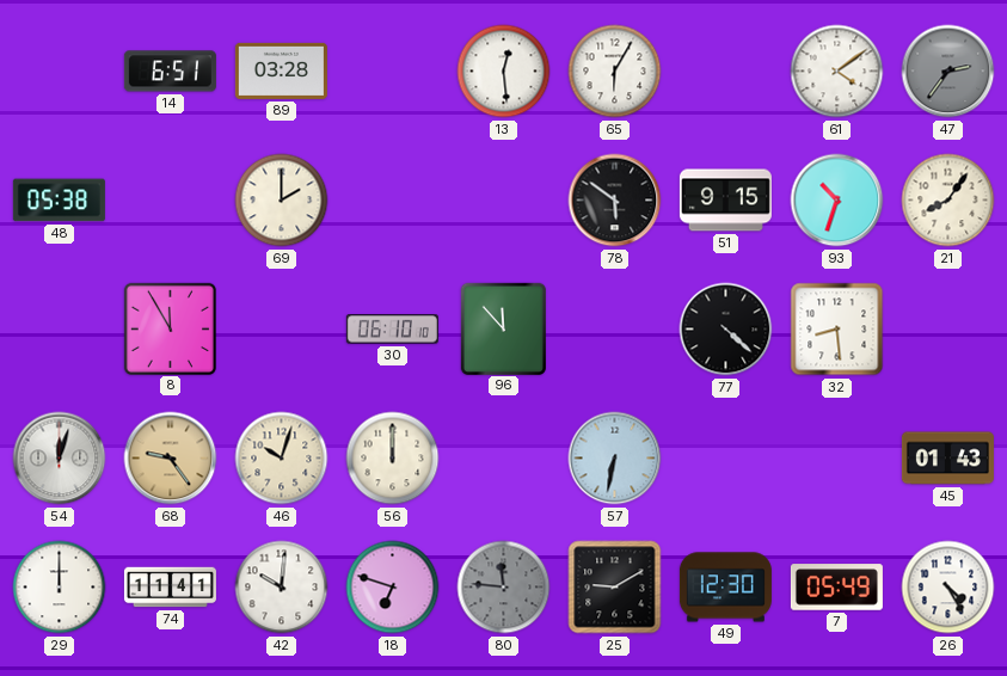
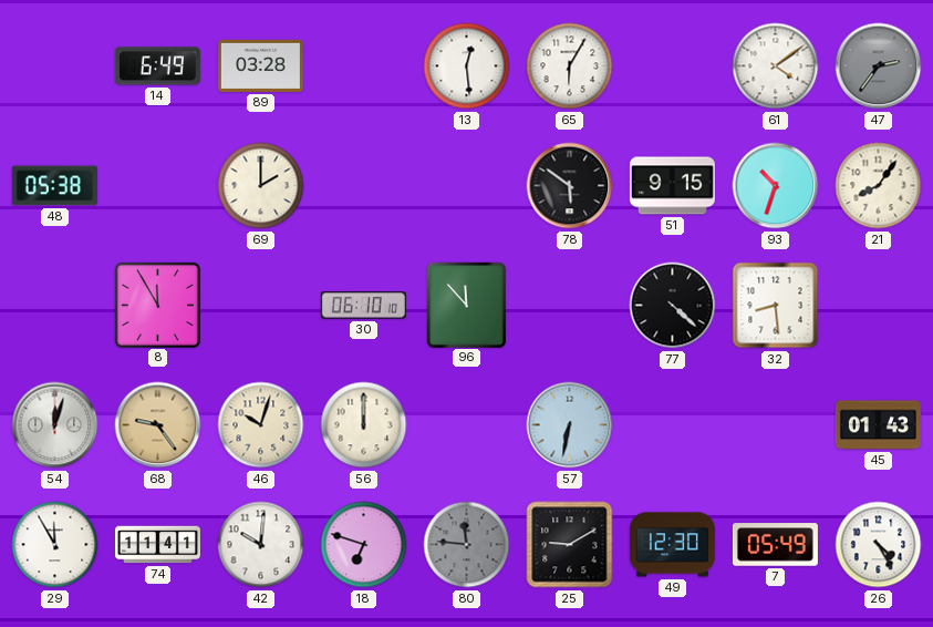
14: 6:51 -> 6:49
29: 12:00 -> 11:55
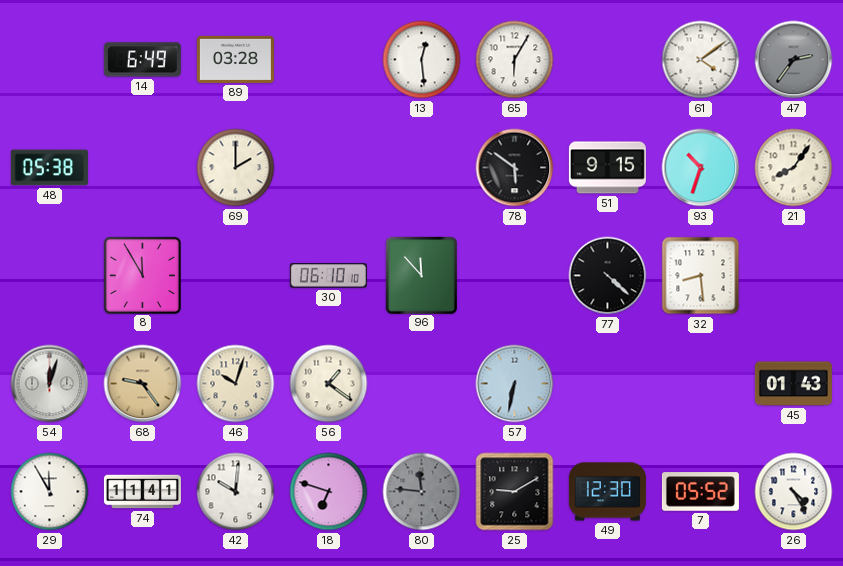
56: 12:00 -> 1:21
7: 05:49 -> 05:52
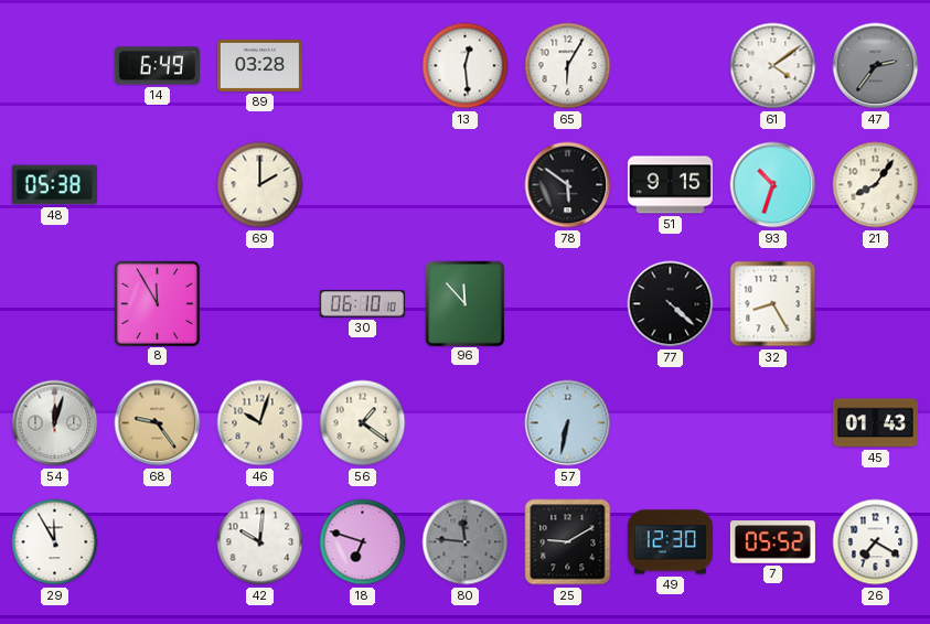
32: 8:29 -> 8:25
74: 11:41 -> none
26: 4:25 -> 7:20
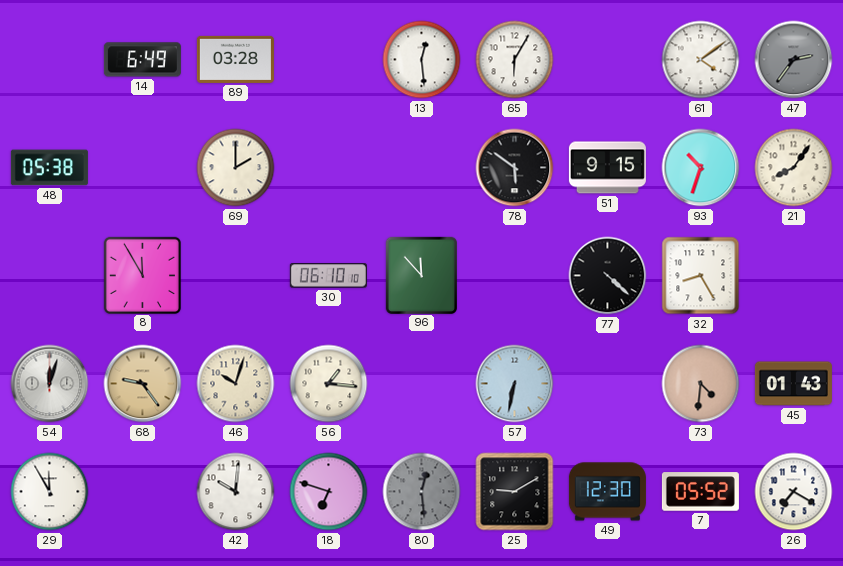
56: 1:21 -> 1:16
73: none -> 4:31
80: 11:46 -> 12:29
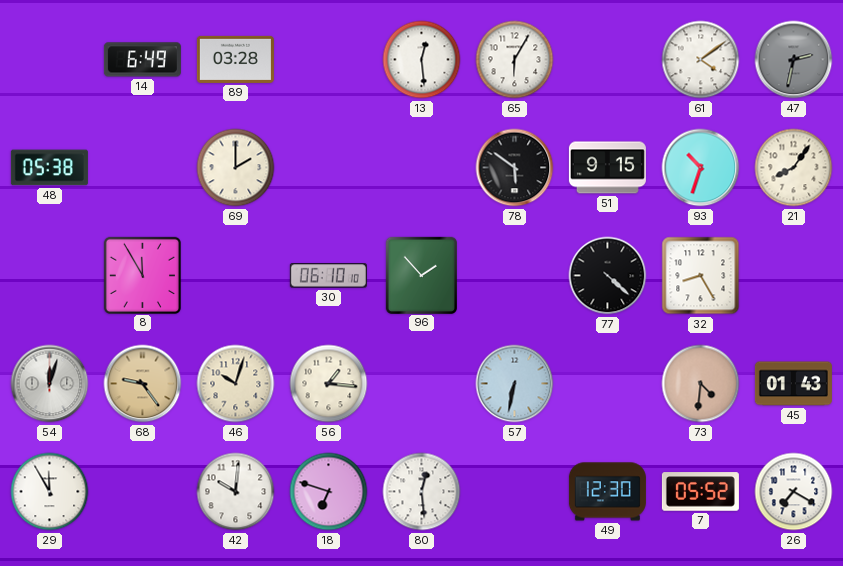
47: 2:36 -> 2:32
96: 11:53 -> 1:53
80 dial: grey -> white
25: 9:10 -> none
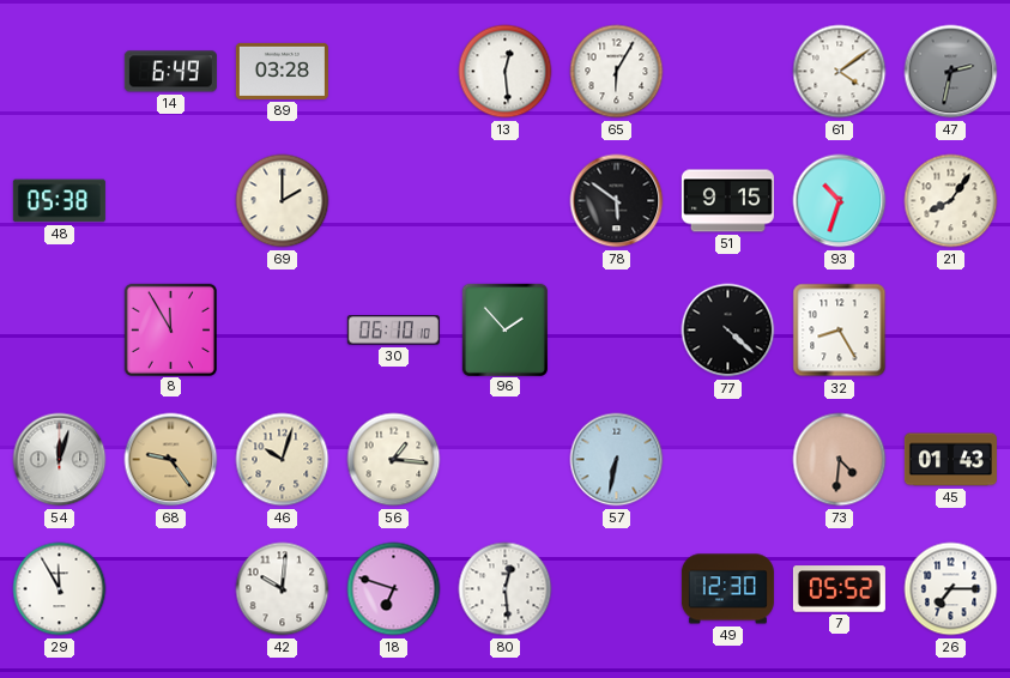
26: 7:20 -> 7:15
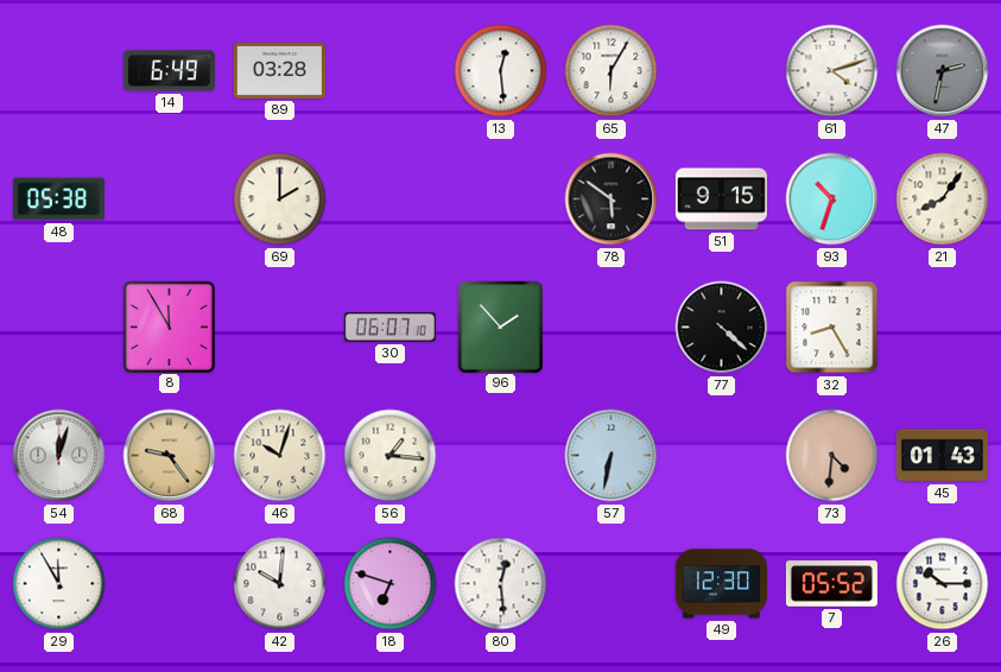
61: 4:09 -> 4:12
30: 06:10 -> 06:07
26: 7:15 -> 10:15
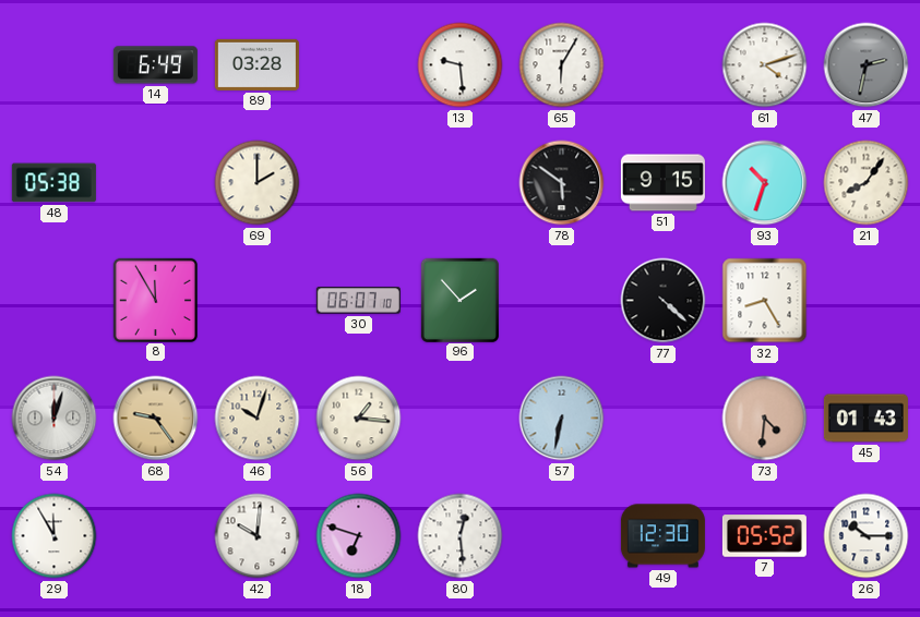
13: 12:29 -> 9:29
